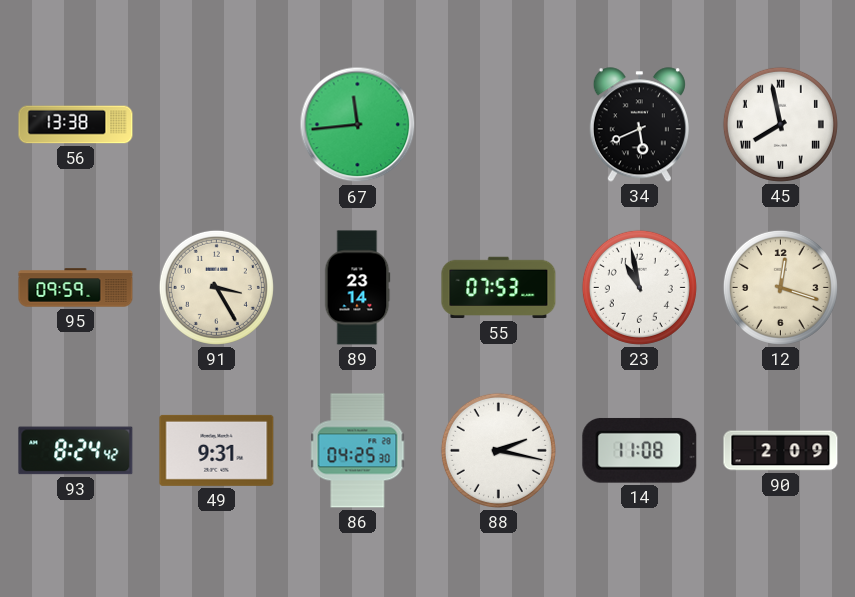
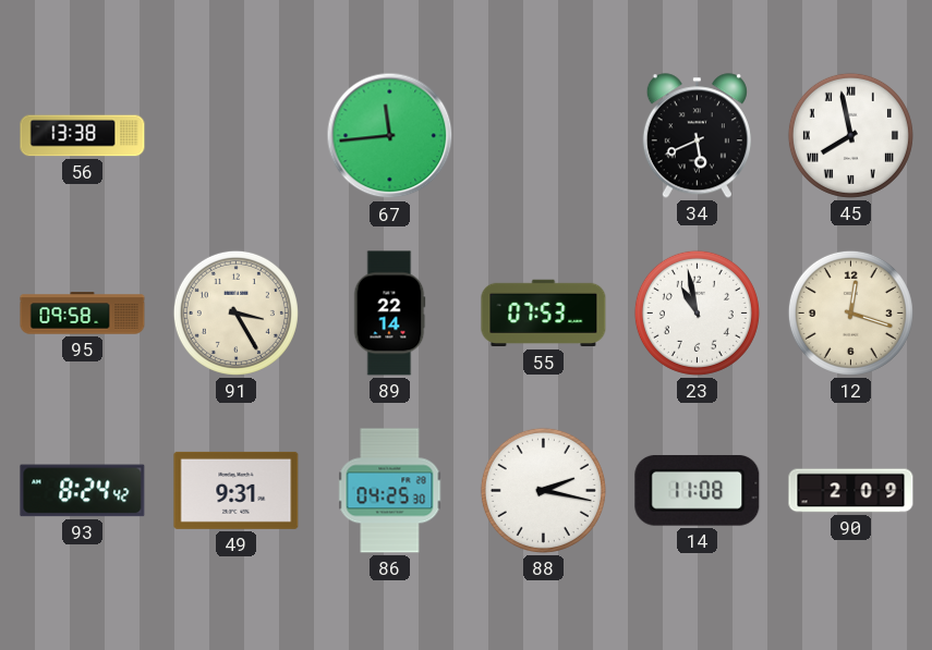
95: 09:59 -> 09:58
89: 23:14 -> 22:14
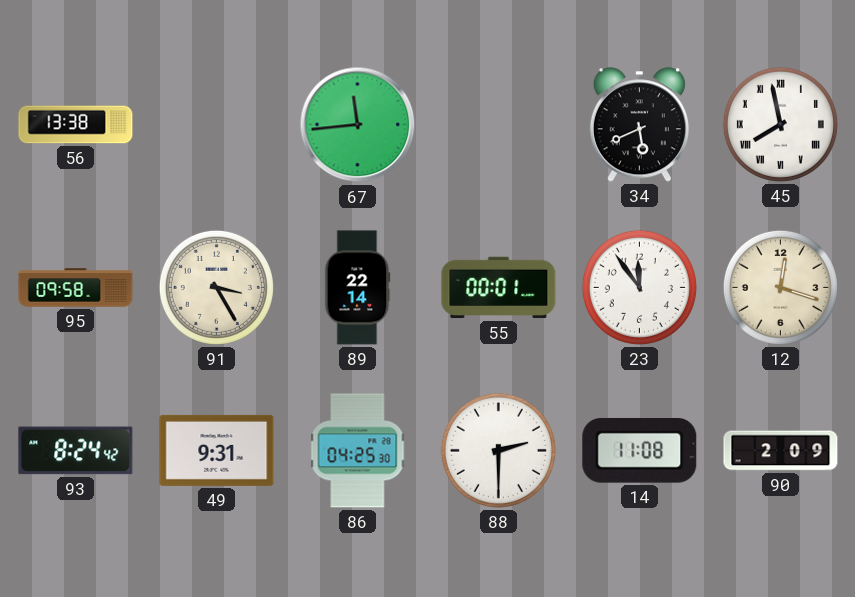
55: 07:53 -> 00:01
23: 10:58 -> 11:54
88: 2:17 -> 2:30
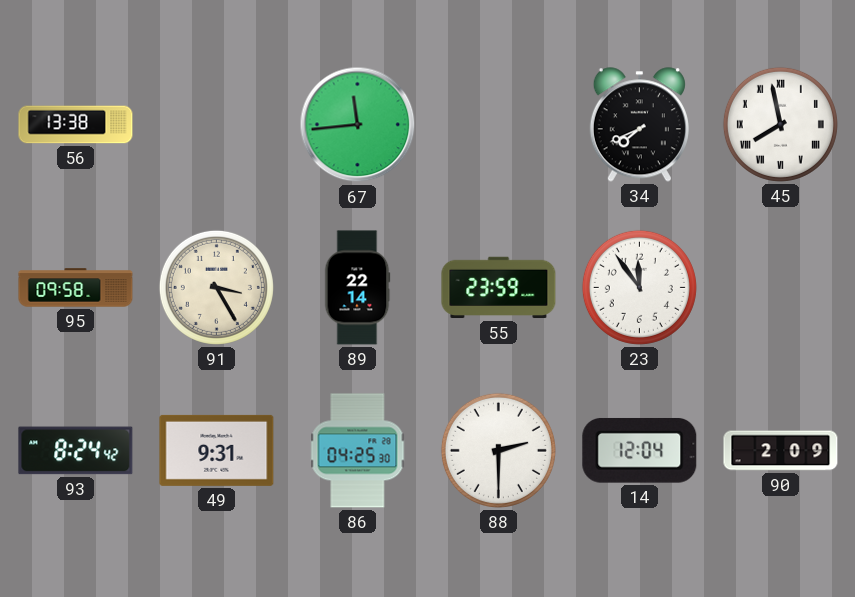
34: 5:41 -> 7:41
55: 00:01 -> 23:59
12: 12:18 -> none
14: 11:08 -> 12:04
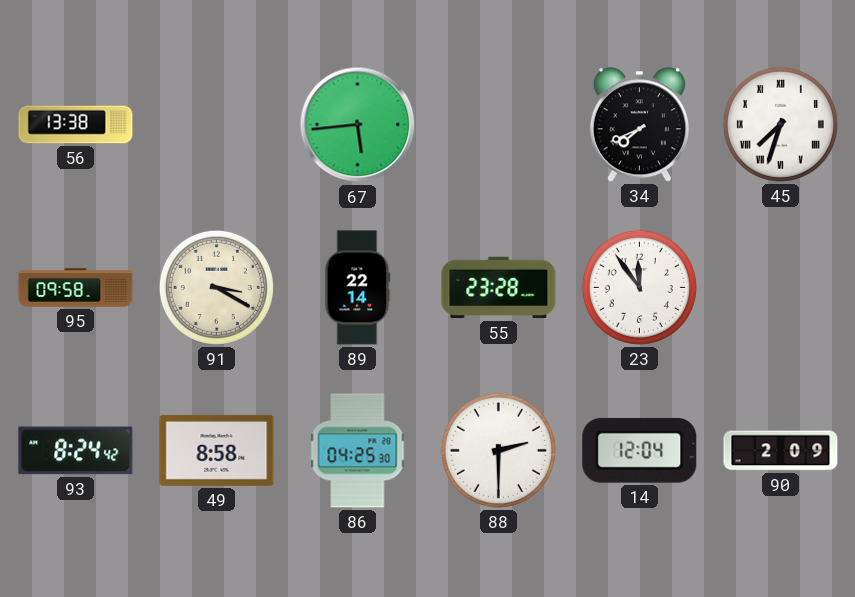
67: 11:44 -> 5:44
45: 7:58 -> 7:33
91: 3:25 -> 3:20
55: 23:59 -> 23:28
49: 9:31 -> 8:58
